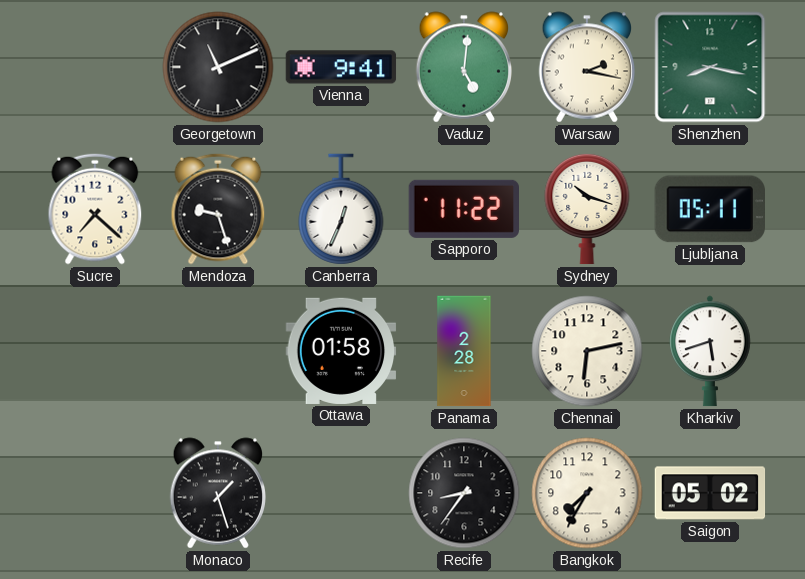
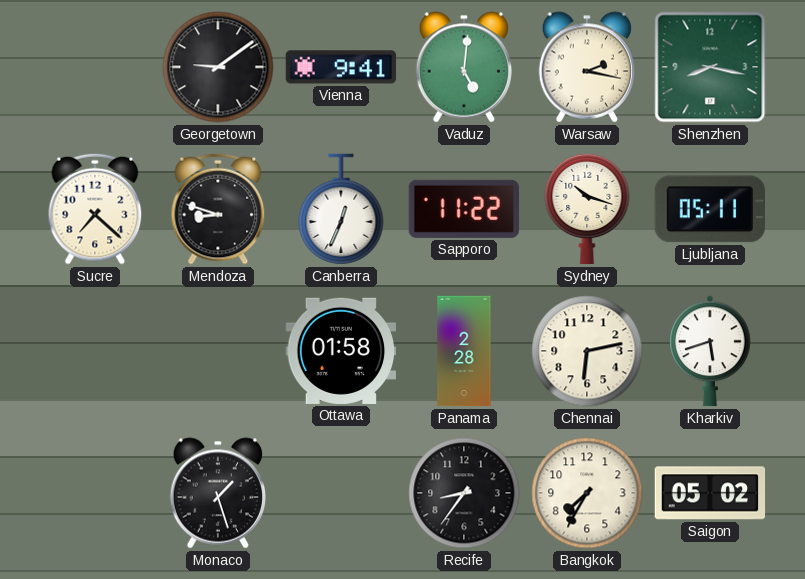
Georgetown: 11:11 -> 9:09
Mendoza: 9:27 -> 8:48
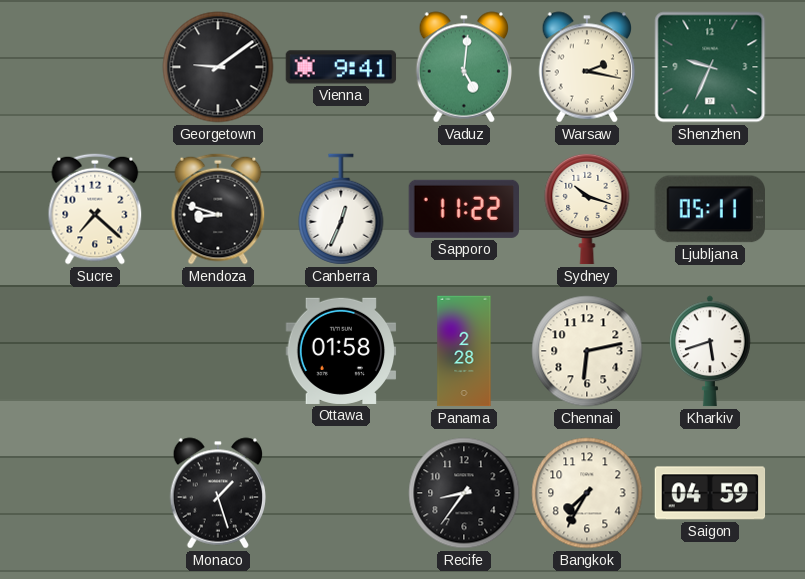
Shenzhen: 8:17 -> 9:34
Saigon: 05:02 -> 04:59
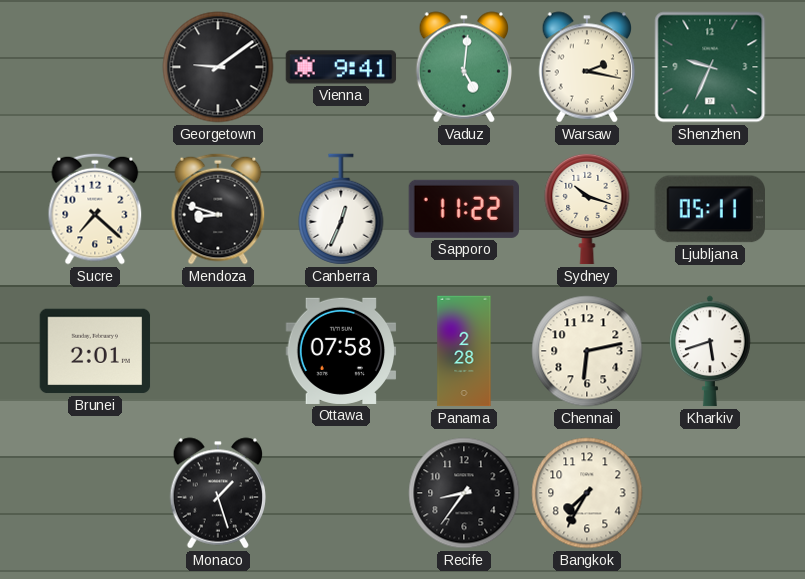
Brunei: none -> 2:01
Ottawa: 01:58 -> 07:58
Saigon: 04:59 -> none
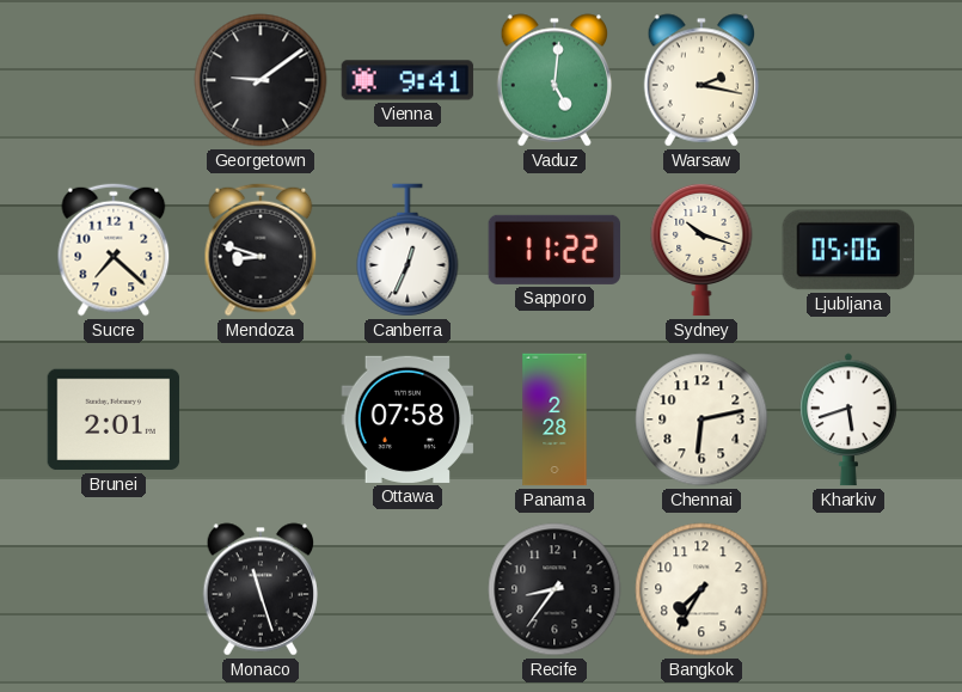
Shenzhen: 9:34 -> none
Ljubljana: 05:11 -> 05:06
Monaco: 1:27 -> 11:27
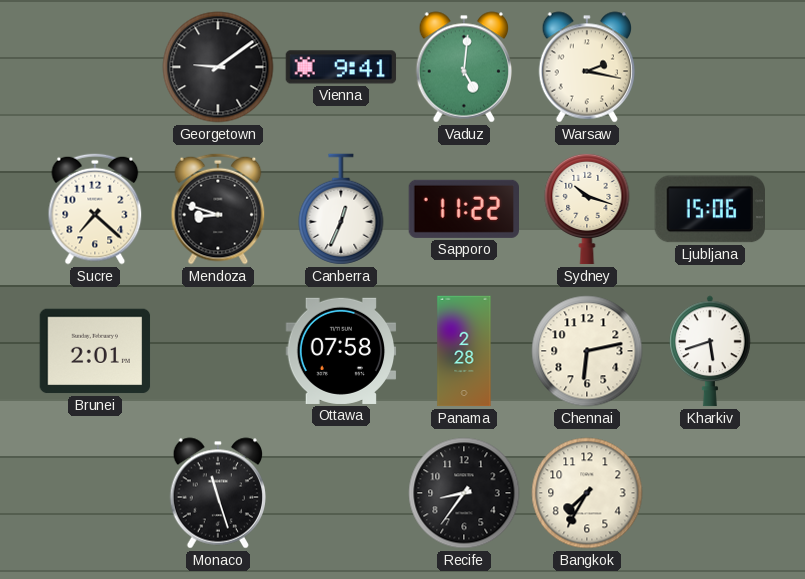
Ljubljana: 05:06 -> 15:06
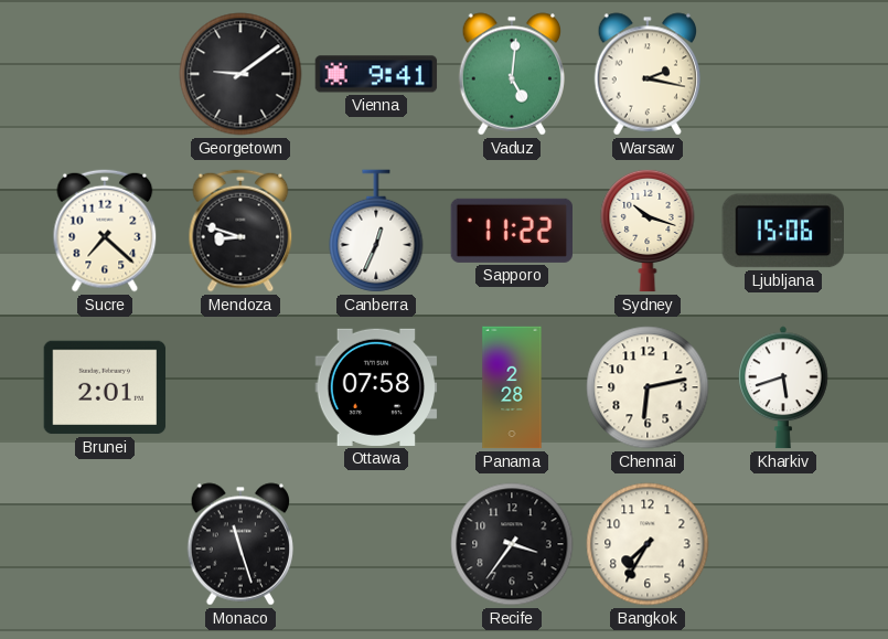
Recife: 8:36 -> 3:36
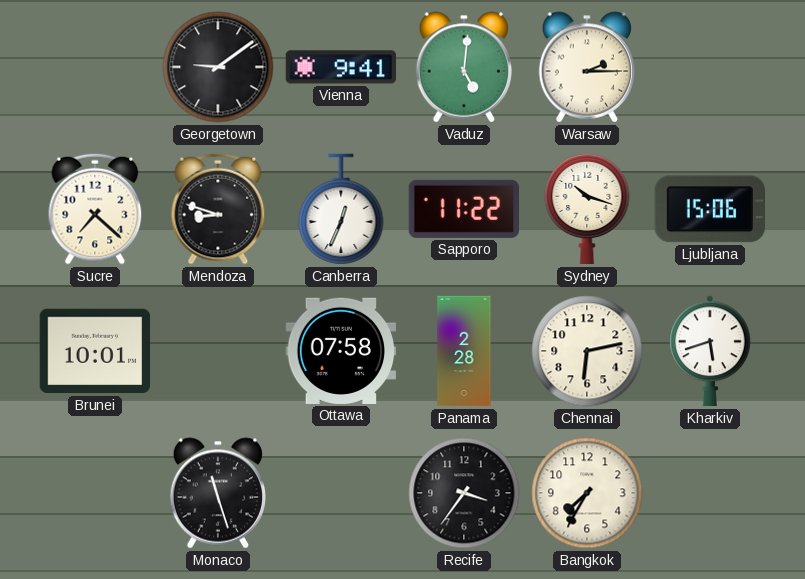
Warsaw: 2:17 -> 2:15
Brunei: 2:01 -> 10:01
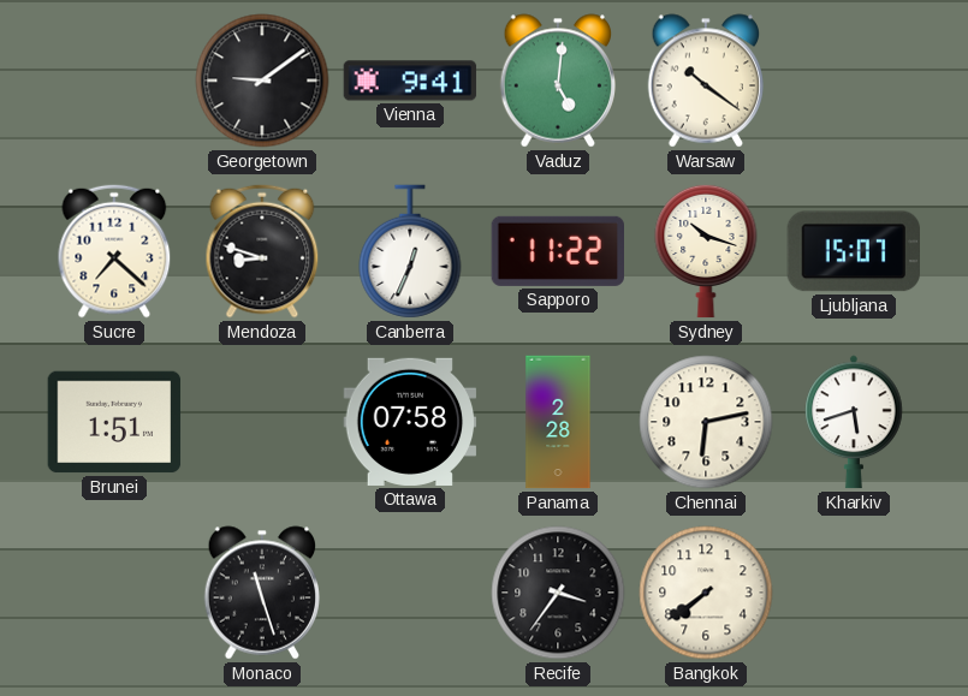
Warsaw: 2:15 -> 10:21
Ljubljana: 15:06 -> 15:07
Brunei: 10:01 -> 1:51
Bangkok: 7:35 -> 7:39
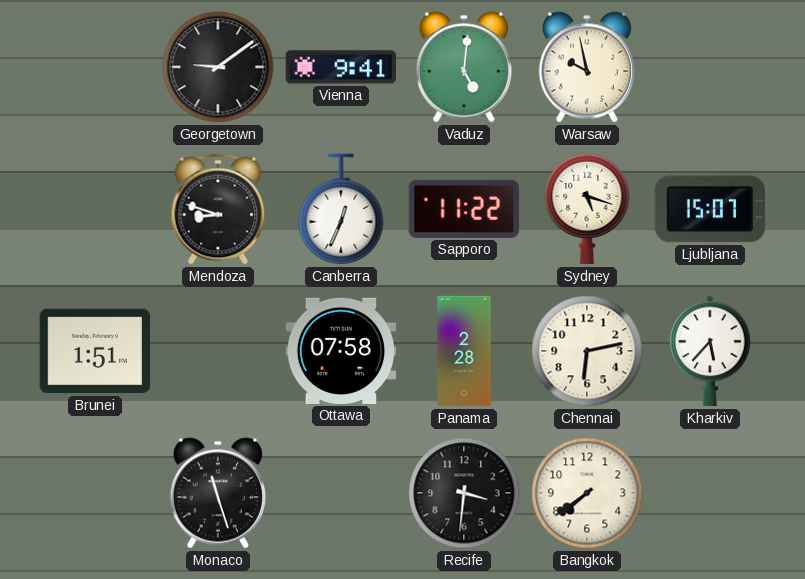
Warsaw: 10:21 -> 9:58
Sucre: 7:22 -> none
Sydney: 10:18 -> 5:18
Kharkiv: 5:42 -> 5:37
Recife: 3:36 -> 3:31
